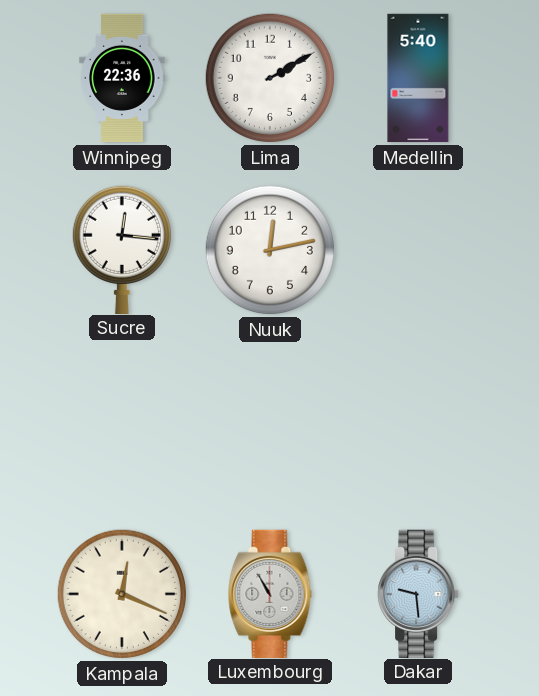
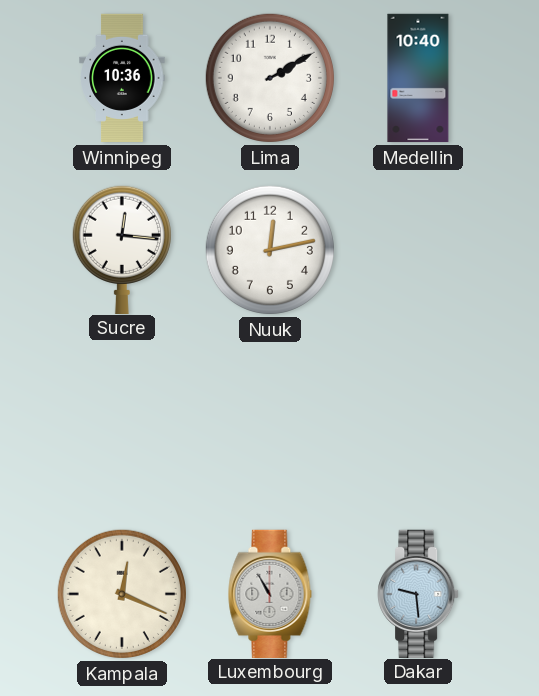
Winnipeg: 22:36 -> 10:36
Medellin: 5:40 -> 10:40
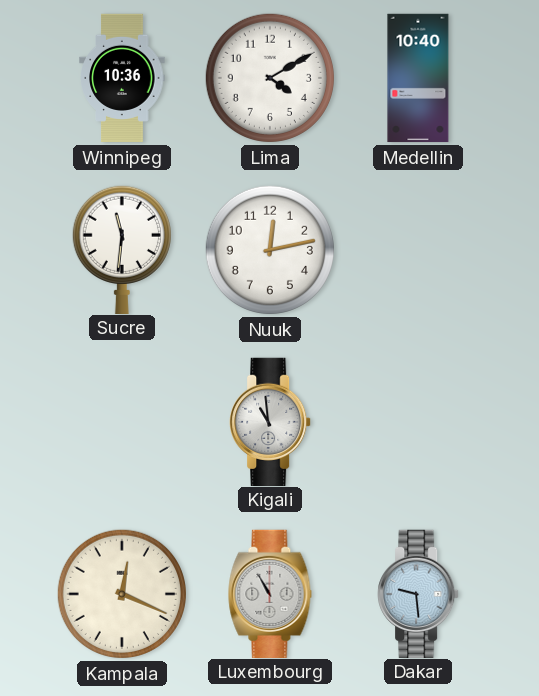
Lima: 2:10 -> 4:10
Sucre: 12:16 -> 11:31
Kigali: none -> 10:59
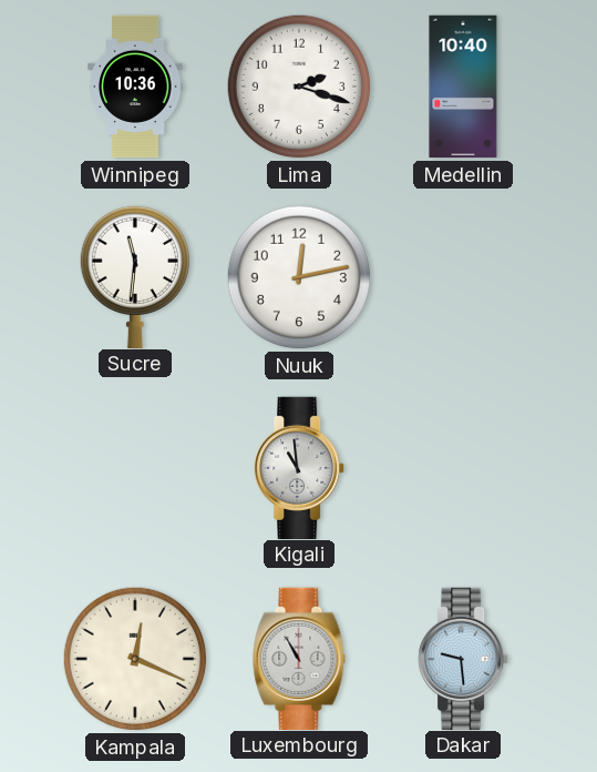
Lima: 4:10 -> 2:18
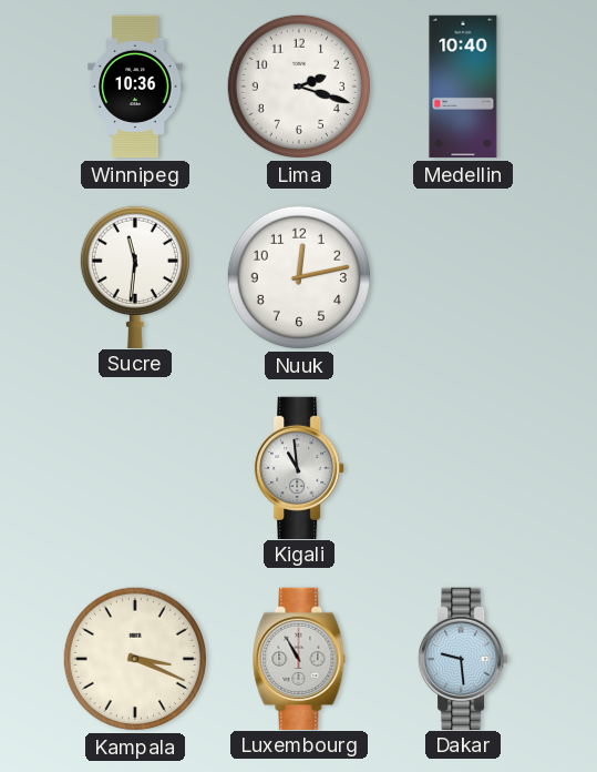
Kampala: 12:19 -> 3:19
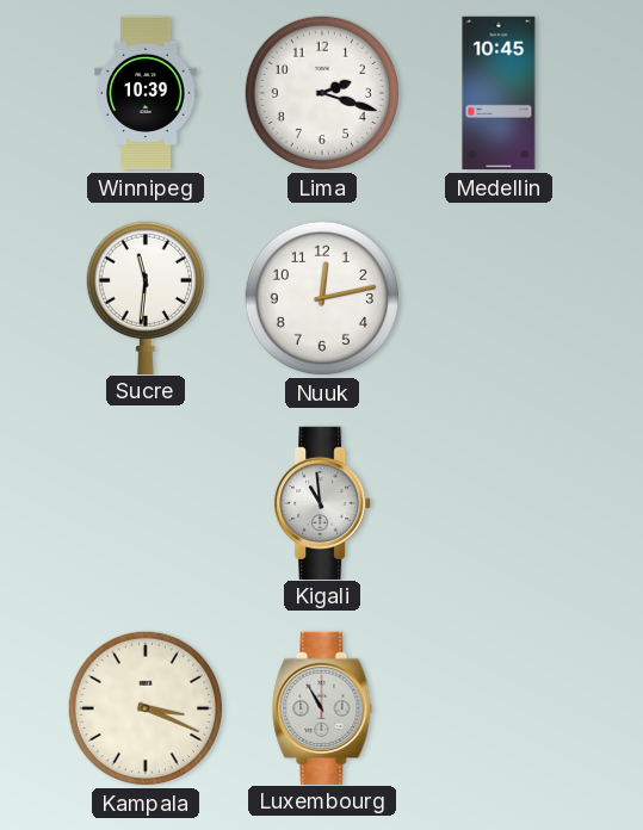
Winnipeg: 10:36 -> 10:39
Medellin: 10:40 -> 10:45
Dakar: 9:29 -> none
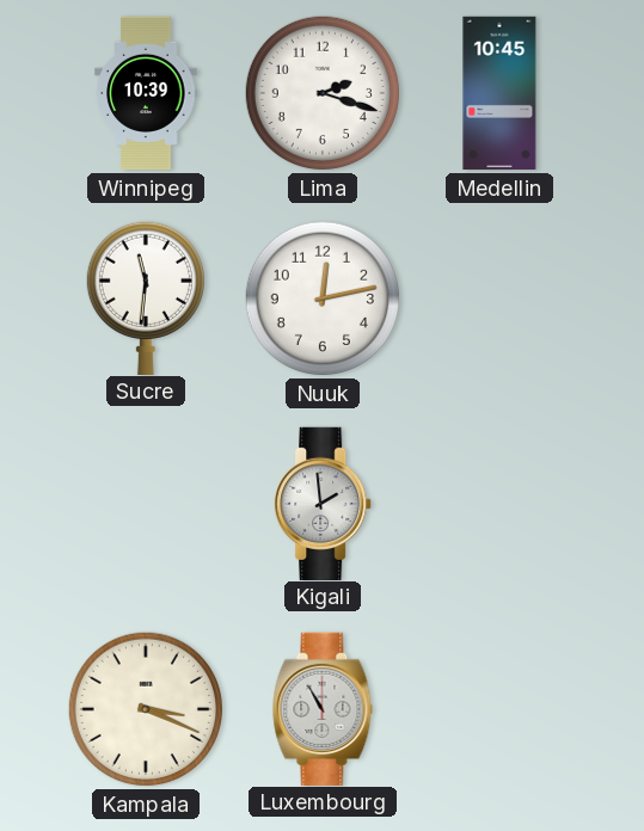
Kigali: 10:59 -> 1:59
